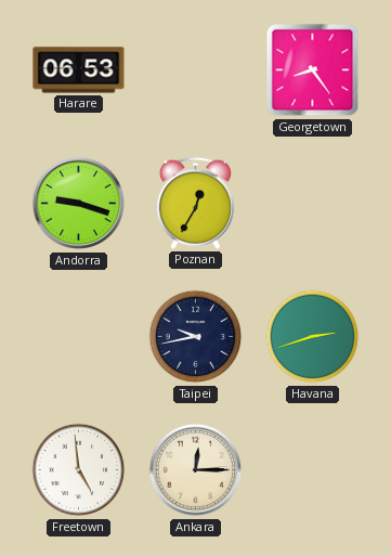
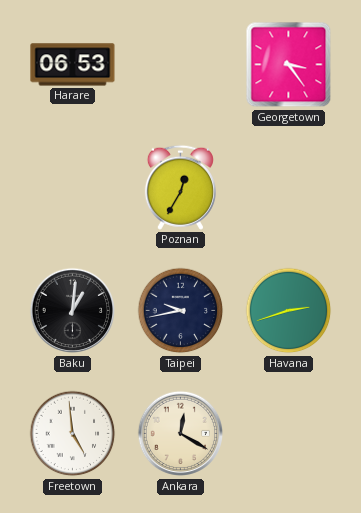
Georgetown: 8:24 -> 3:24
Andorra: 9:18 -> none
Baku: none -> 1:01
Ankara: 12:15 -> 12:20
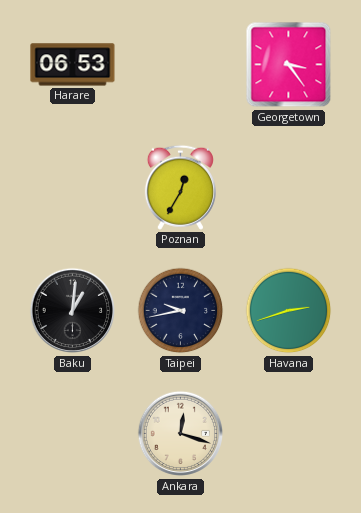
Freetown: 4:59 -> none
Ankara: 12:20 -> 12:18
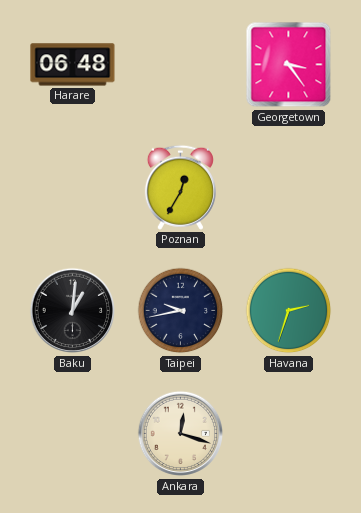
Harare: 06:53 -> 06:48
Havana: 2:42 -> 2:33
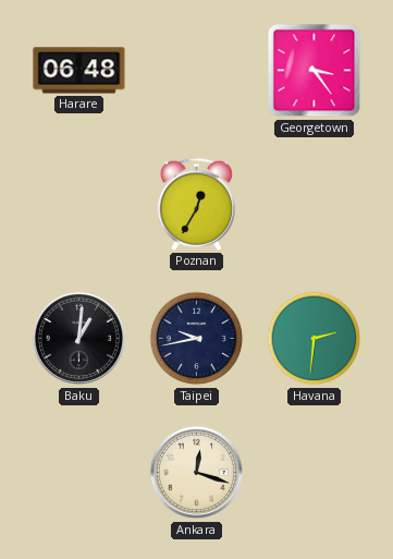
Havana: 2:33 -> 2:31
